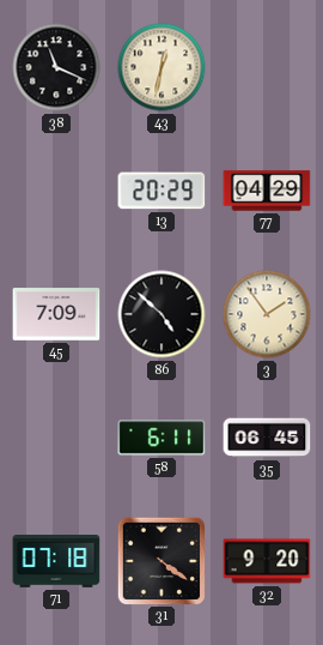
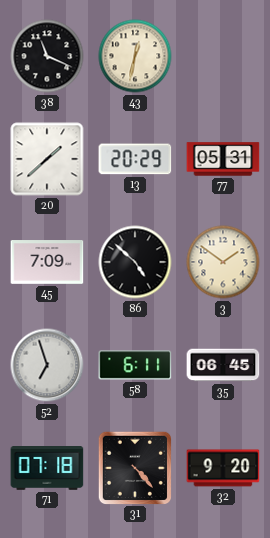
20: none -> 1:38
77: 04:29 -> 05:31
3: 1:54 -> 1:51
52: none -> 6:57
31: 4:21 -> 4:23
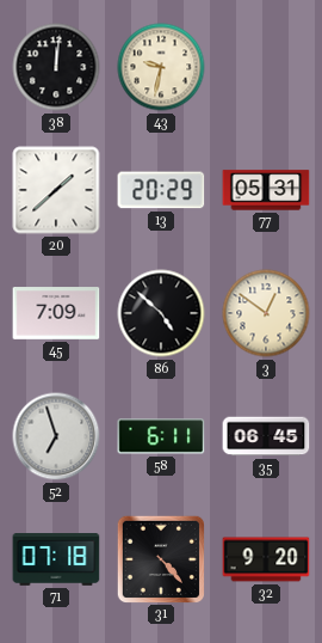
38: 11:19 -> 12:01
43: 12:32 -> 9:32
3: 1:51 -> 12:51
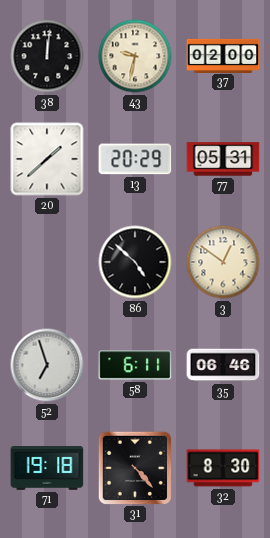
37: none -> 02:00
45: 7:09 -> none
35: 06:45 -> 06:46
71: 07:18 -> 19:18
32: 9:20 -> 8:30
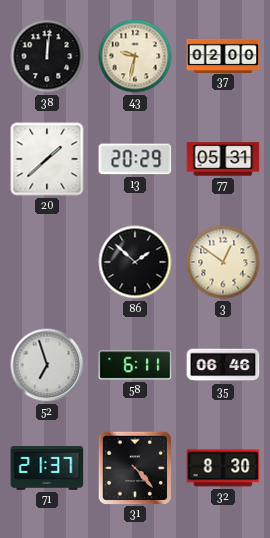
86: 4:52 -> 1:52
71: 19:18 -> 21:37
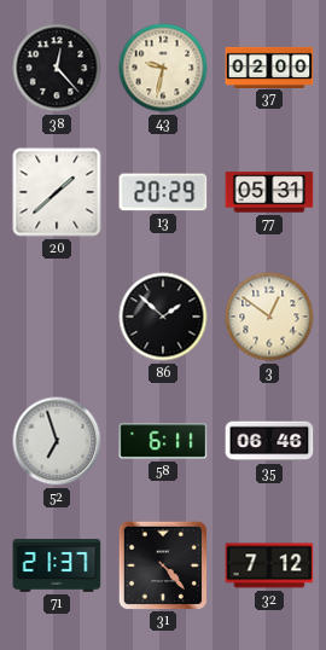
38: 12:01 -> 12:23
32: 8:30 -> 7:12
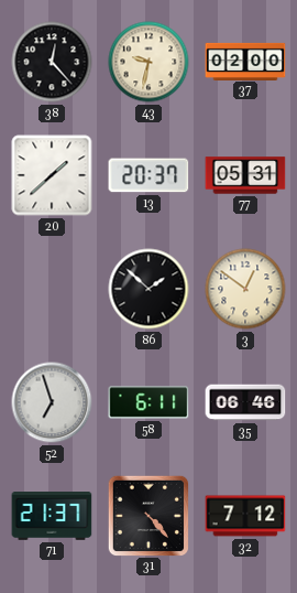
13: 20:29 -> 20:37
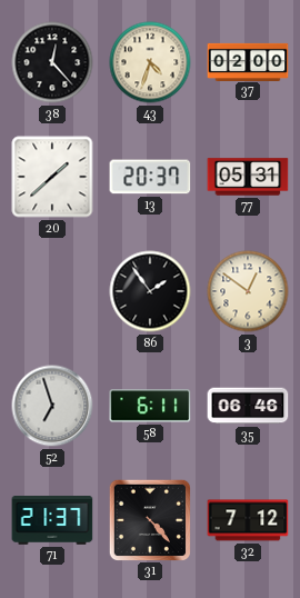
43: 9:32 -> 4:33
86: 1:52 -> 1:54
